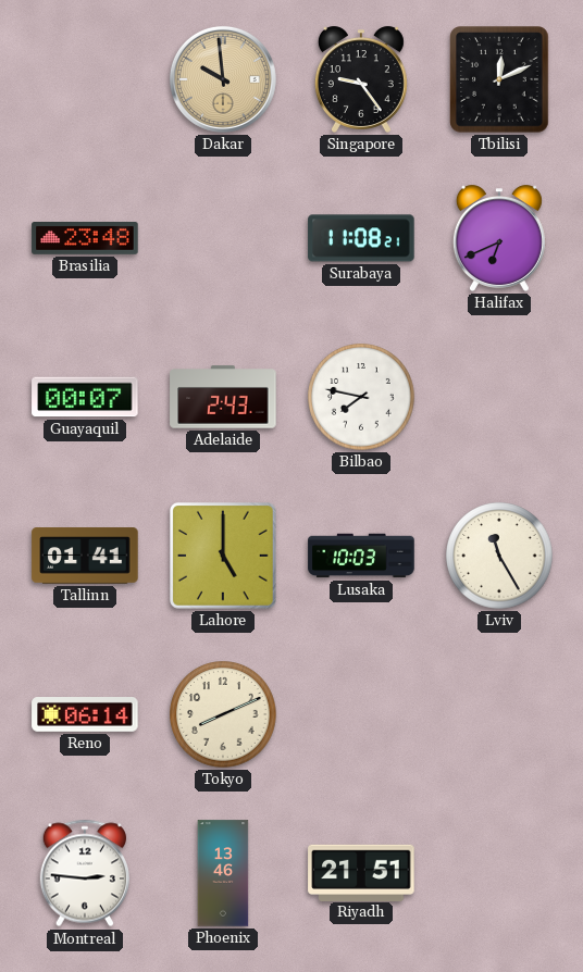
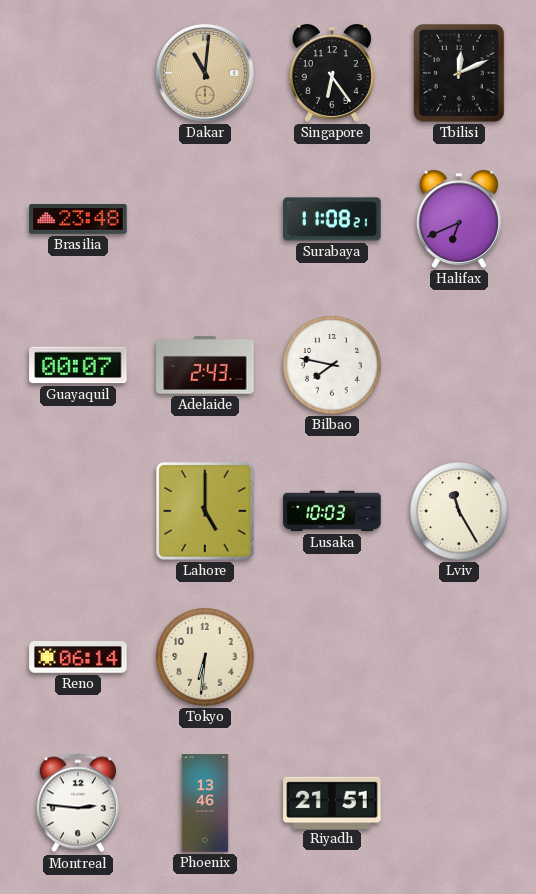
Dakar: 9:59 -> 11:01
Singapore: 9:24 -> 6:24
Tallinn: 01:41 -> none
Tokyo: 8:11 -> 6:31
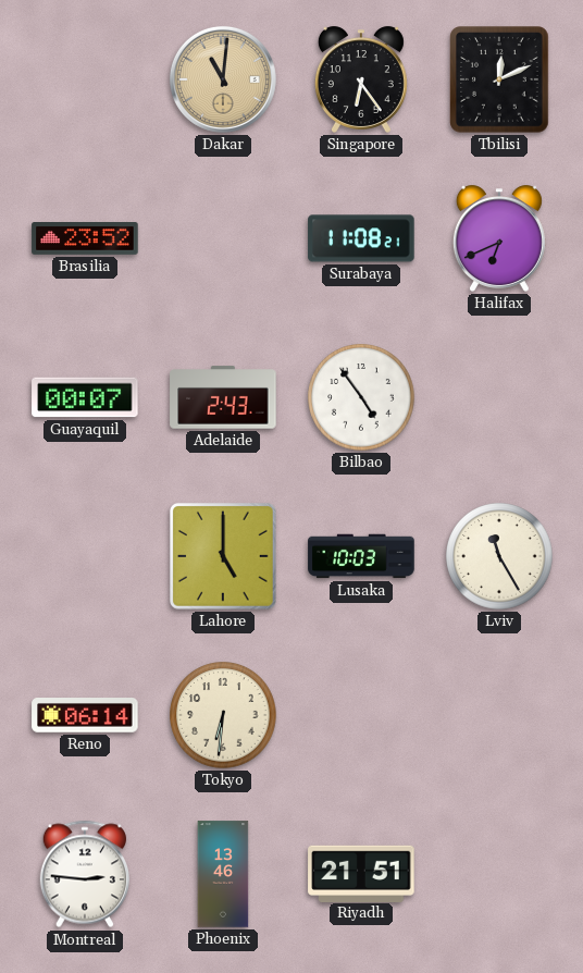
Brasilia: 23:48 -> 23:52
Bilbao: 7:47 -> 4:54
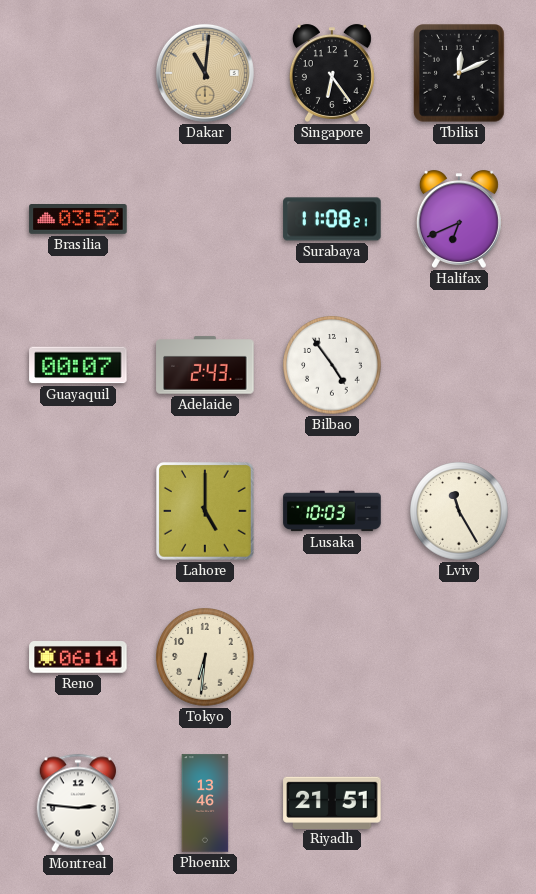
Brasilia: 23:52 -> 03:52
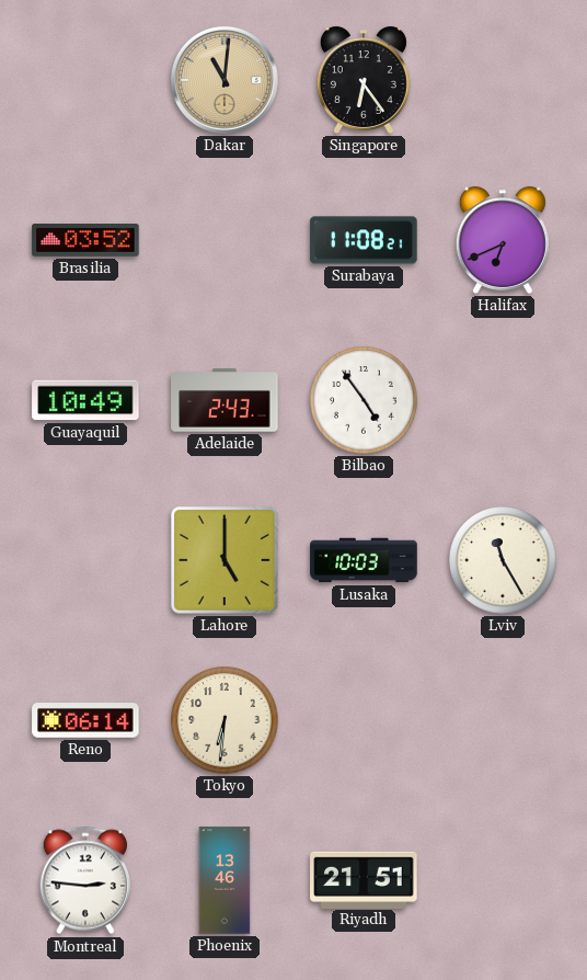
Tbilisi: 12:11 -> none
Guayaquil: 00:07 -> 10:49
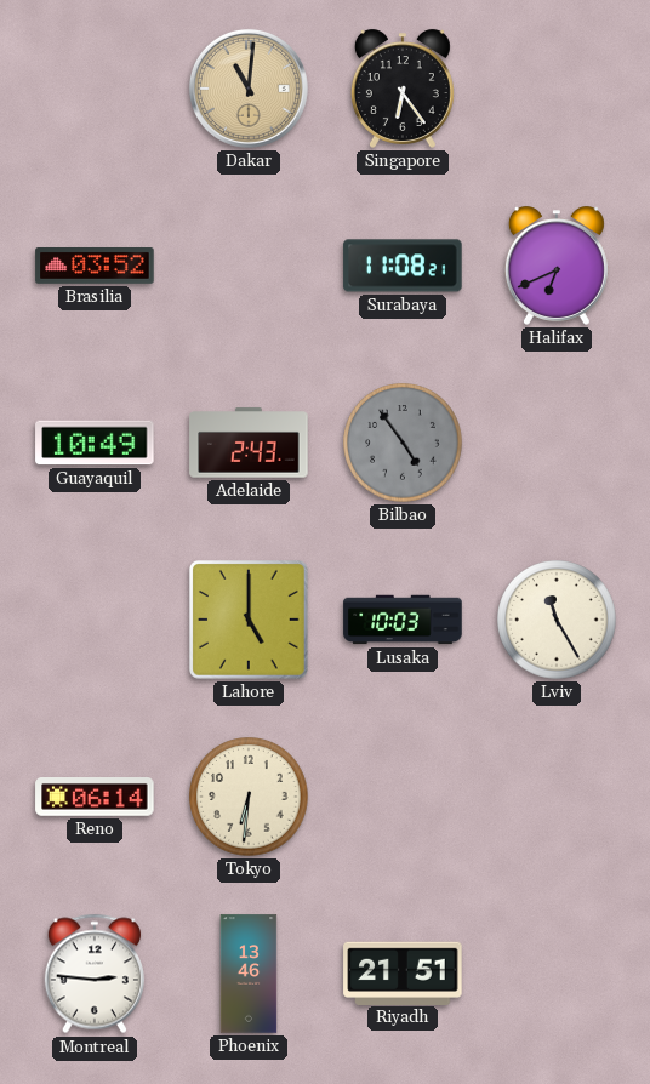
Bilbao dial: white -> grey
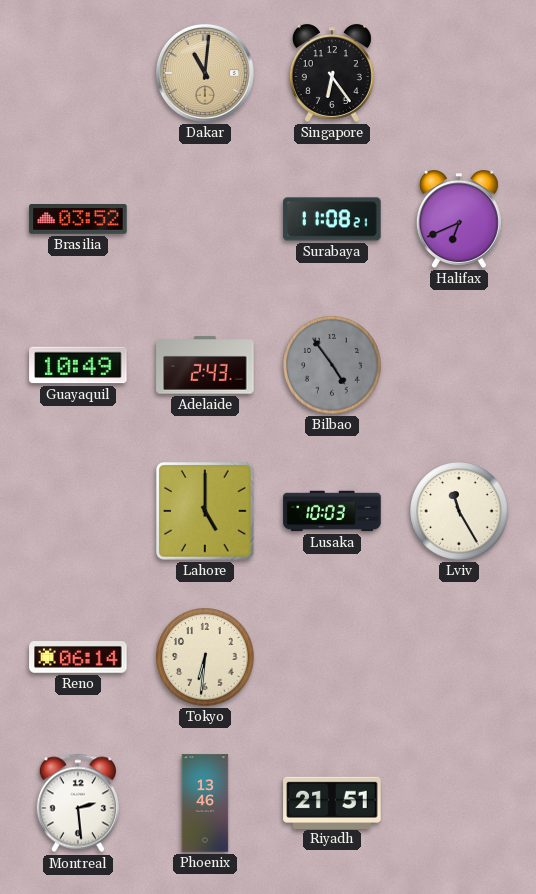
Montreal: 2:46 -> 2:29
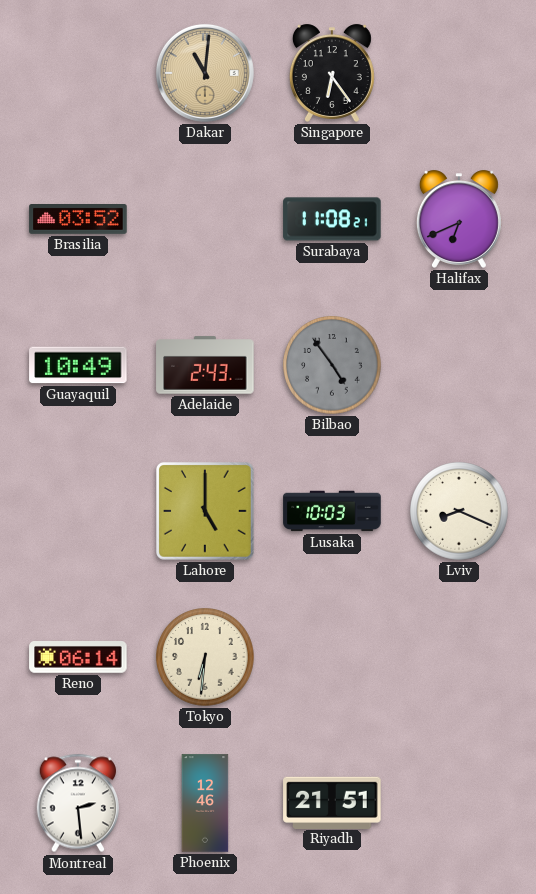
Lviv: 11:25 -> 8:19
Phoenix: 13:46 -> 12:46
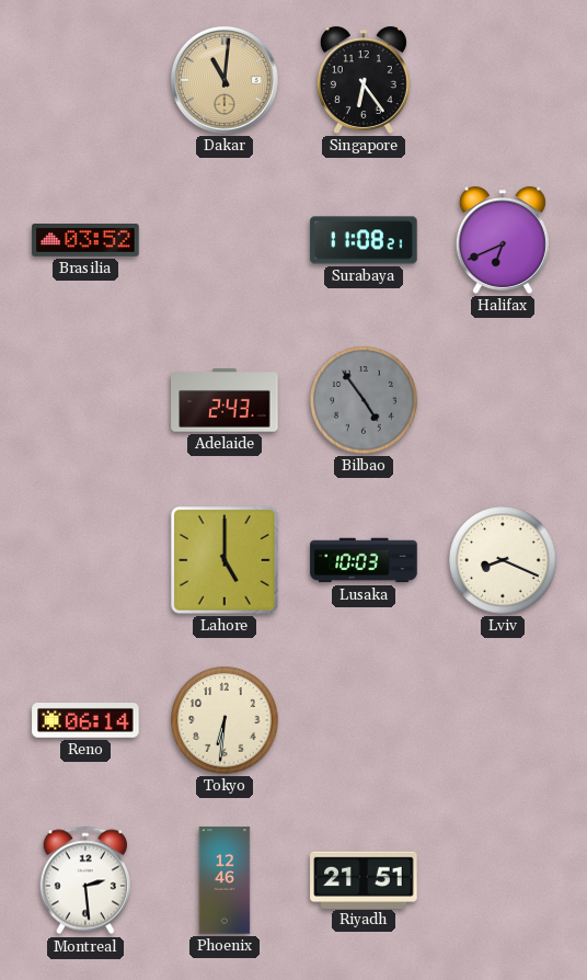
Guayaquil: 10:49 -> none
